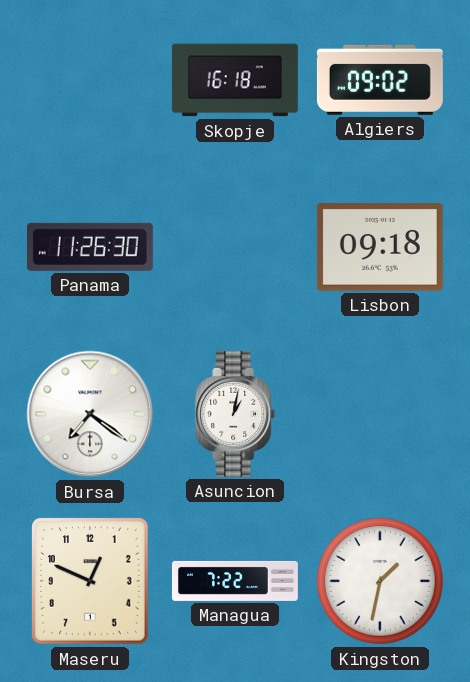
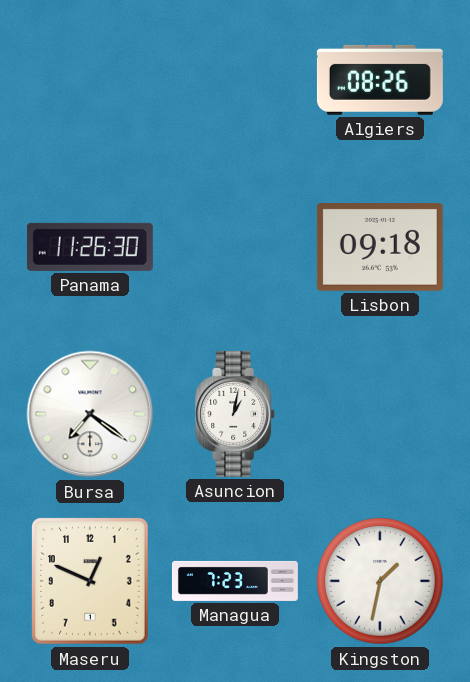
Skopje: 16:18 -> none
Algiers: 09:02 -> 08:26
Managua: 7:22 -> 7:23
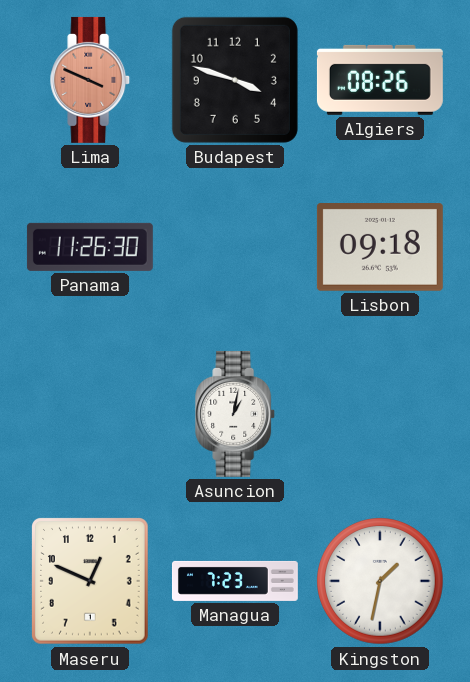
Lima: none -> 3:49
Budapest: none -> 3:48
Bursa: 7:21 -> none
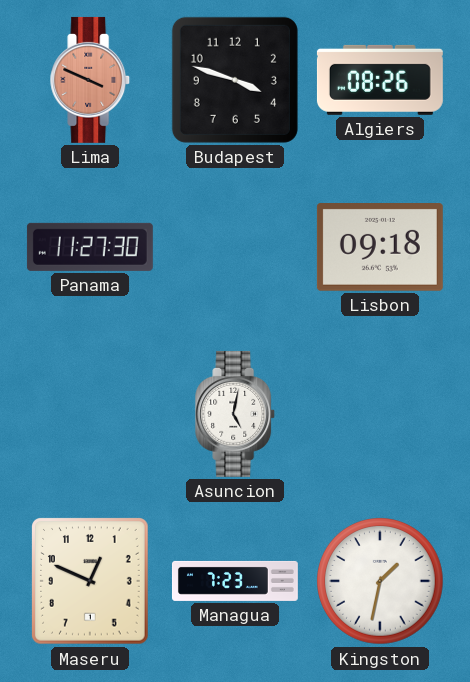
Panama: 11:26 -> 11:27
Asuncion: 1:02 -> 5:02
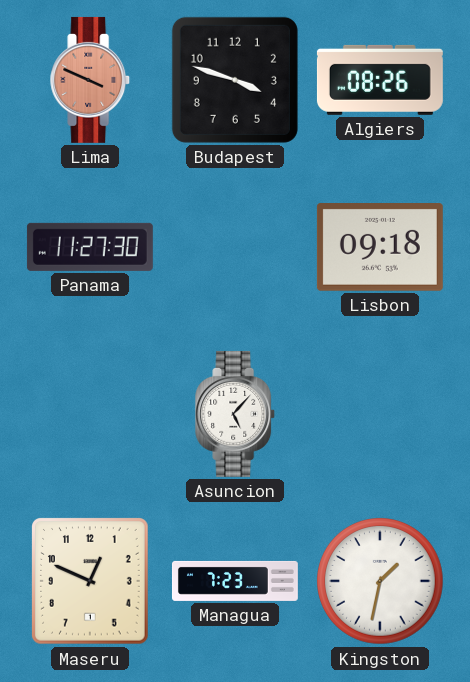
Asuncion: 5:02 -> 5:07
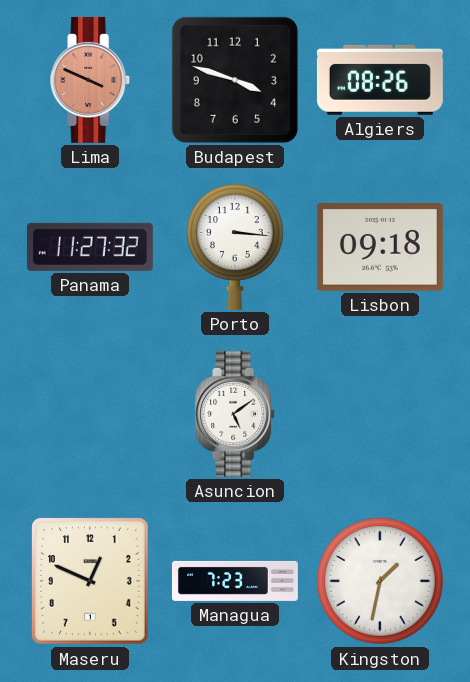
Panama: 11:27:30 -> 11:27:32
Porto: none -> 3:16
Asuncion: 5:07 -> 5:09
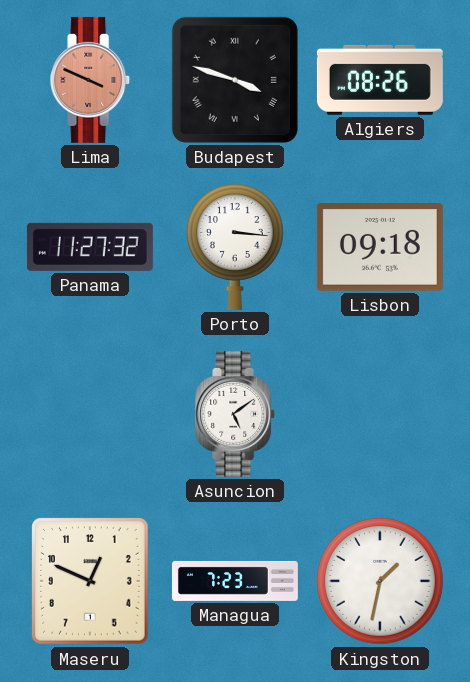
Budapest numerals: Arabic -> Roman
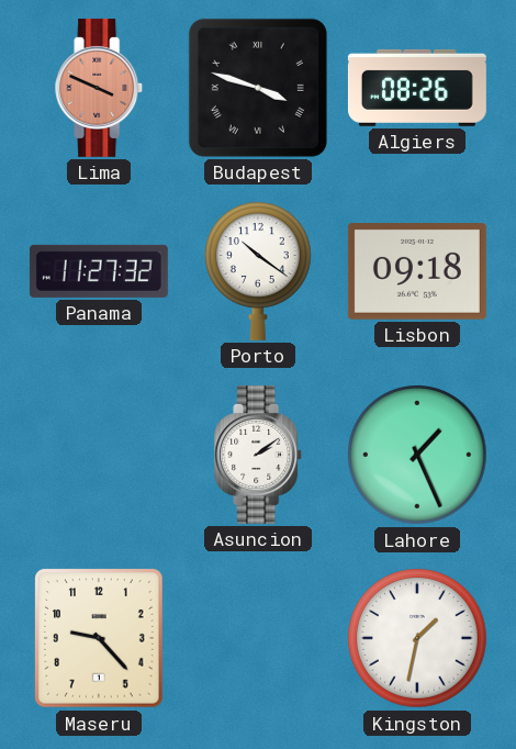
Porto: 3:16 -> 10:21
Asuncion: 5:09 -> 2:09
Lahore: none -> 1:26
Maseru: 12:49 -> 9:23
Managua: 7:23 -> none
